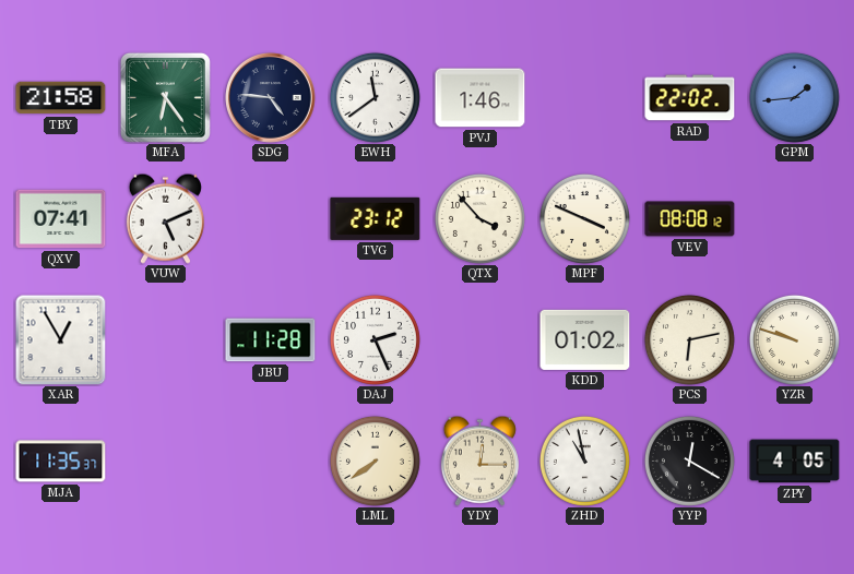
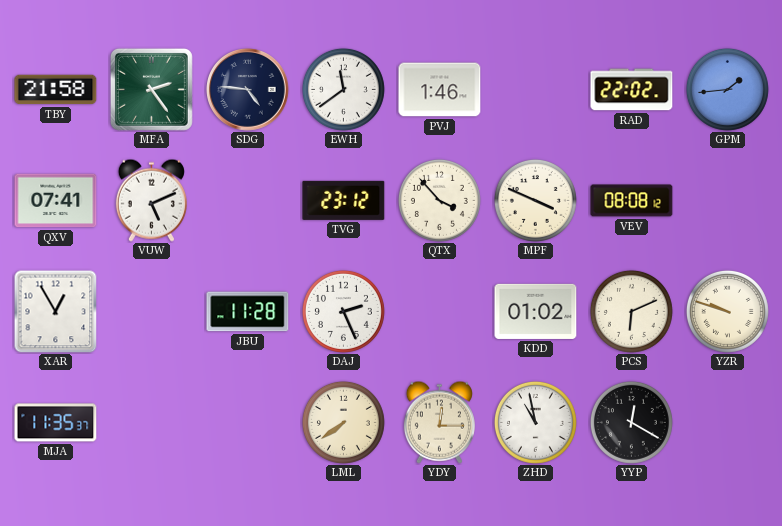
MFA: 6:24 -> 2:24
PCS: 6:13 -> 6:11
ZPY: 4:05 -> none
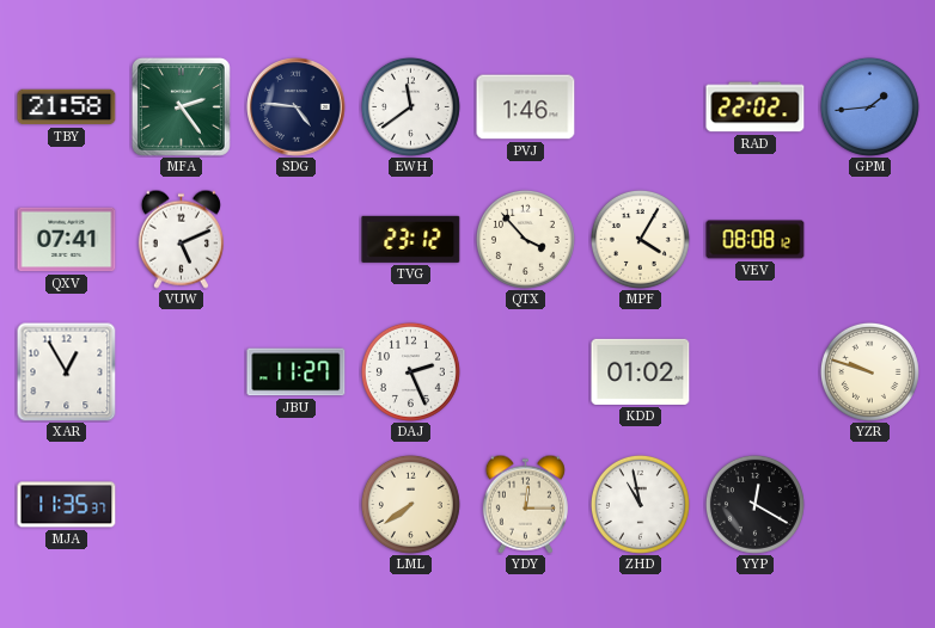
MPF: 3:49 -> 4:05
JBU: 11:28 -> 11:27
PCS: 6:11 -> none
